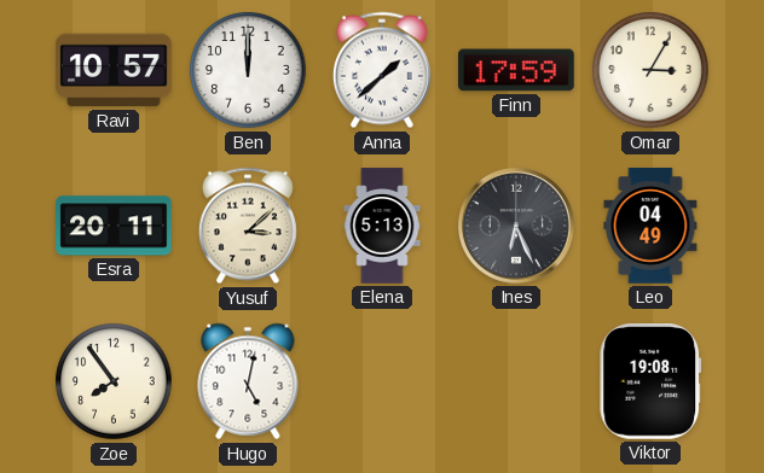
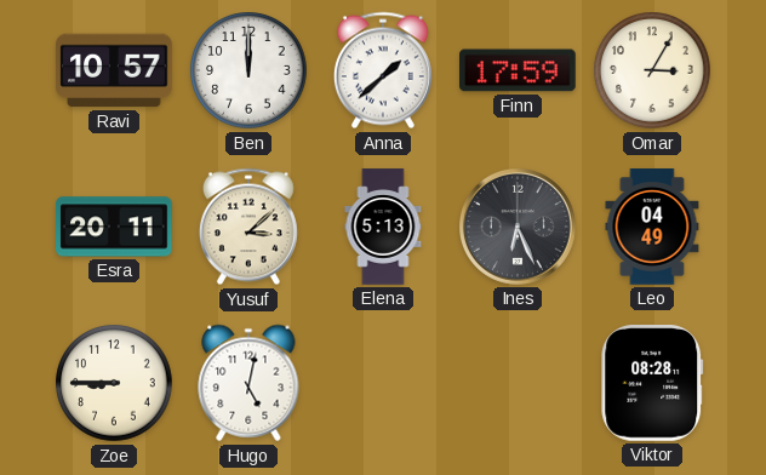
Zoe: 7:54 -> 8:45
Viktor: 19:08 -> 08:28
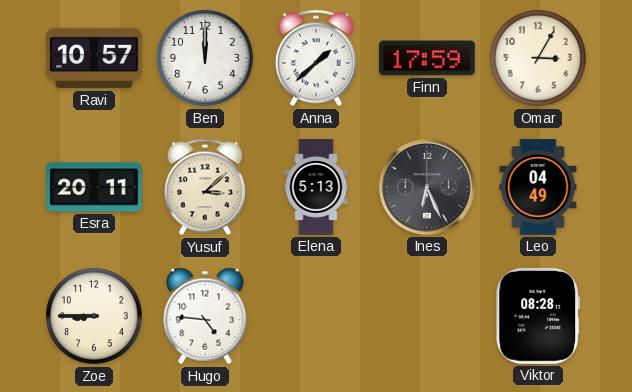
Hugo: 5:02 -> 4:46
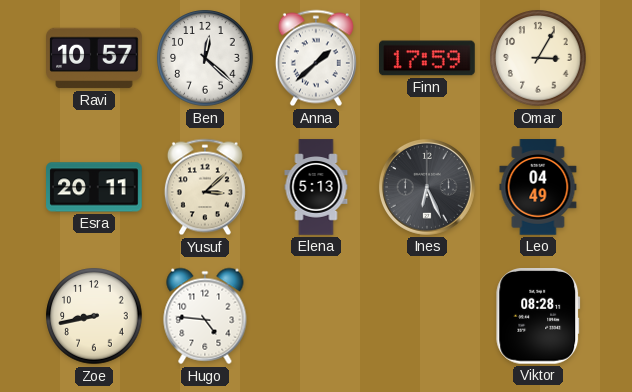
Ben: 12:00 -> 12:22
Zoe: 8:45 -> 8:43
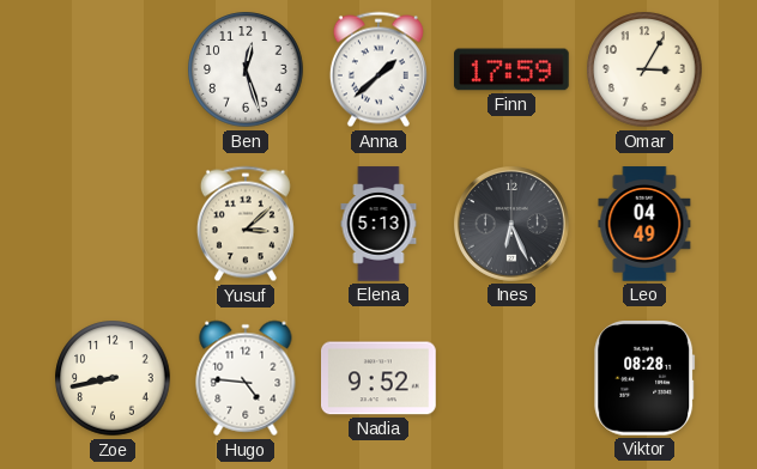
Ravi: 10:57 -> none
Ben: 12:22 -> 12:27
Esra: 20:11 -> none
Nadia: none -> 9:52
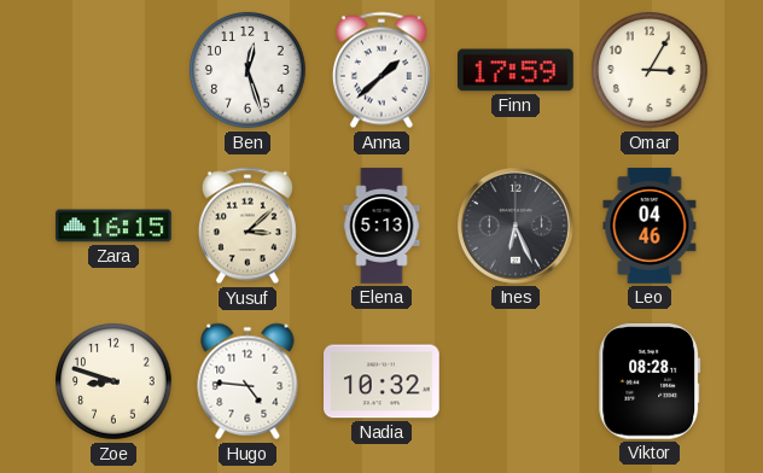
Zara: none -> 16:15
Leo: 04:49 -> 04:46
Zoe: 8:43 -> 8:48
Nadia: 9:52 -> 10:32
